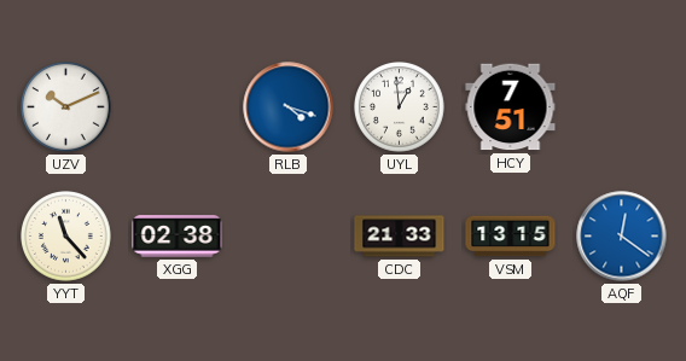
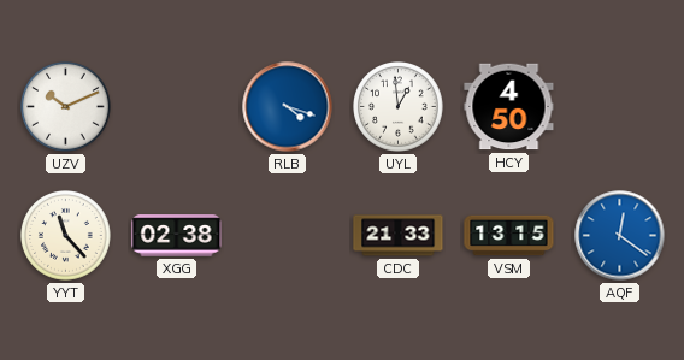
HCY: 7:51 -> 4:50
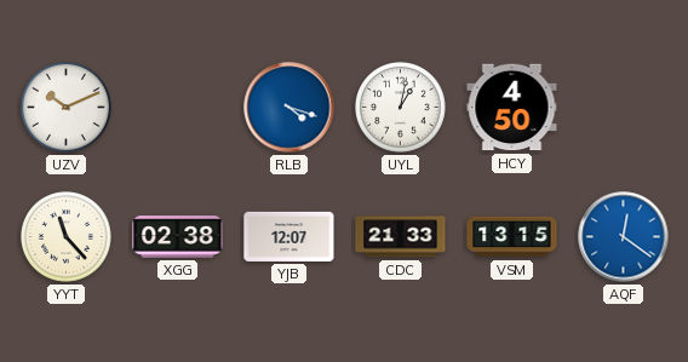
UYL: 12:59 -> 1:02
YJB: none -> 12:07
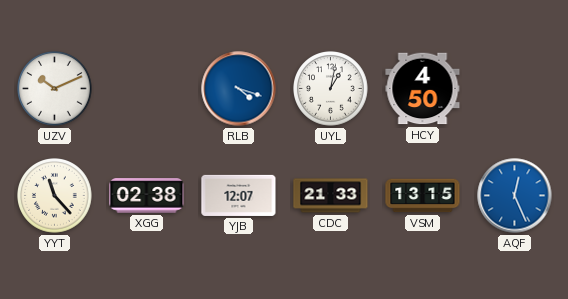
AQF: 12:21 -> 12:26
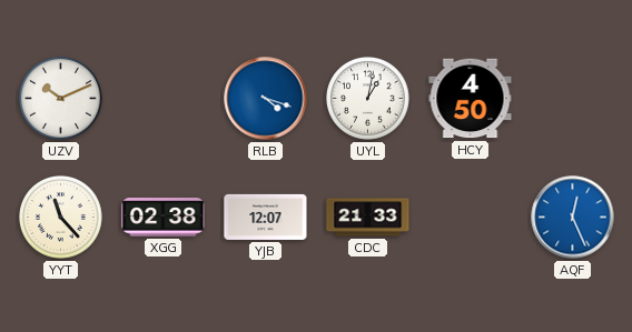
VSM: 13:15 -> none
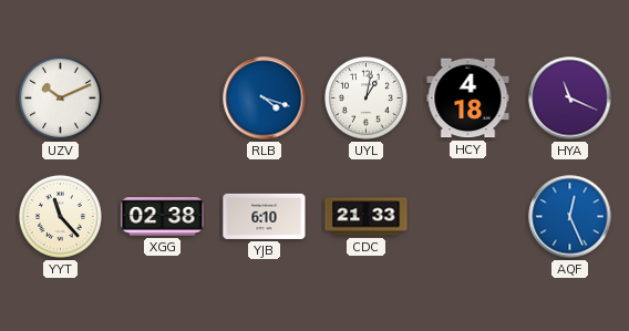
HCY: 4:50 -> 4:18
HYA: none -> 11:19
YJB: 12:07 -> 6:10
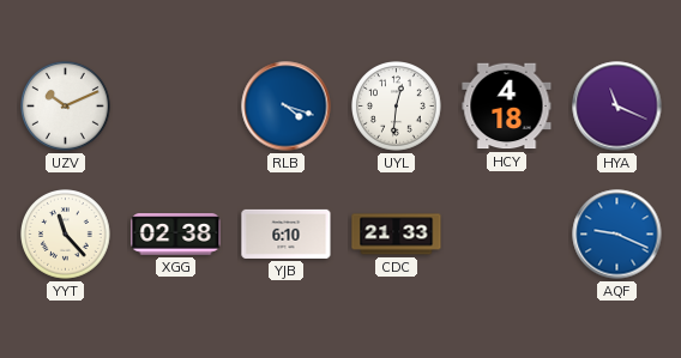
UYL: 1:02 -> 12:31
AQF: 12:26 -> 9:19
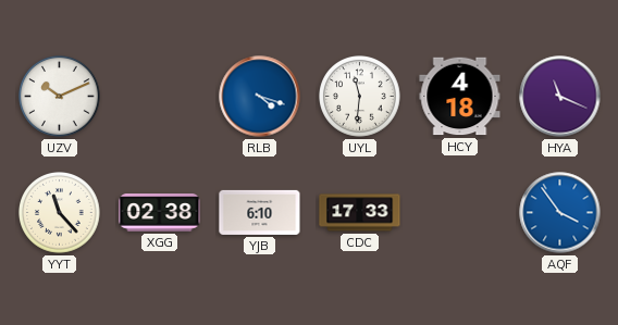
UYL: 12:31 -> 11:31
CDC: 21:33 -> 17:33
AQF: 9:19 -> 3:54
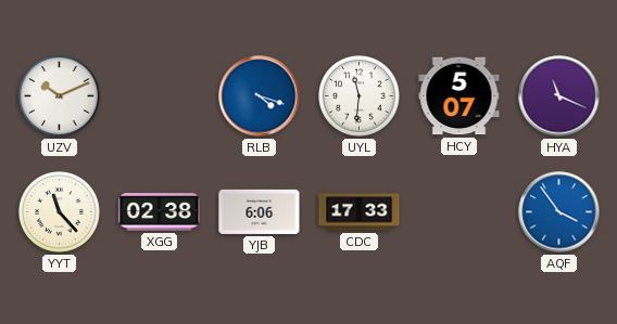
HCY: 4:18 -> 5:07
YJB: 6:10 -> 6:06
